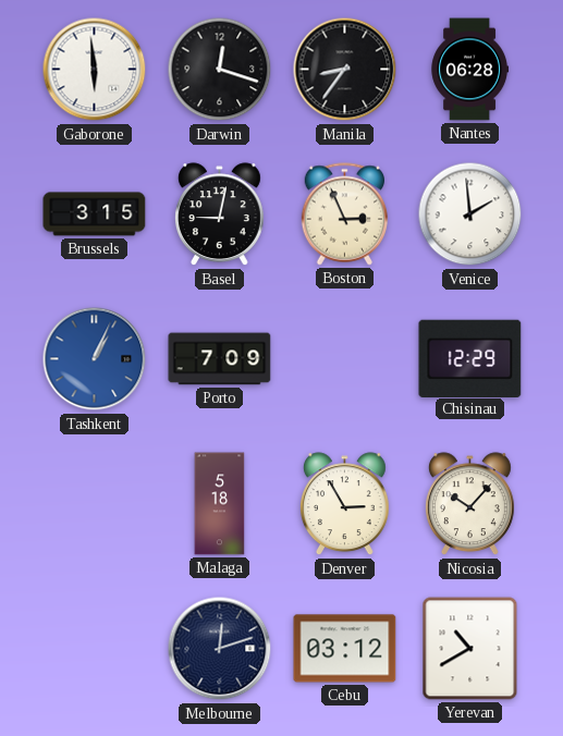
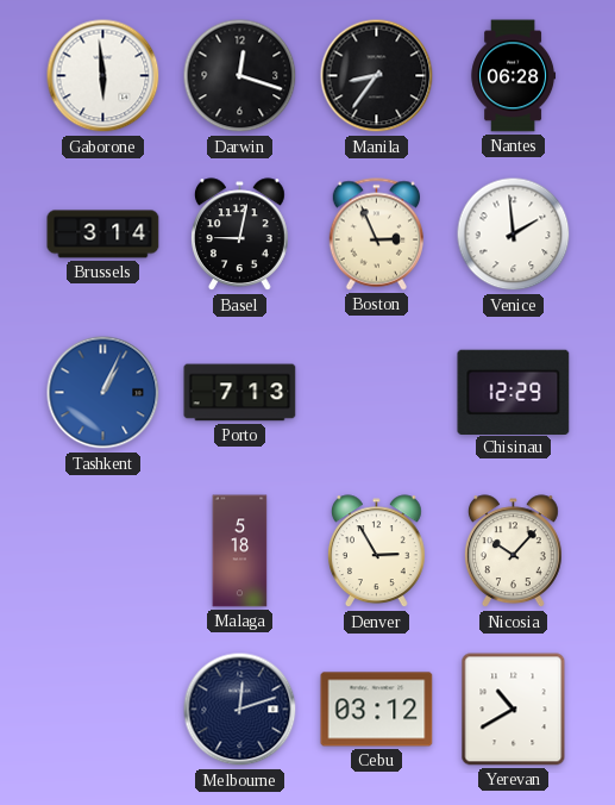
Brussels: 3:15 -> 3:14
Porto: 7:09 -> 7:13
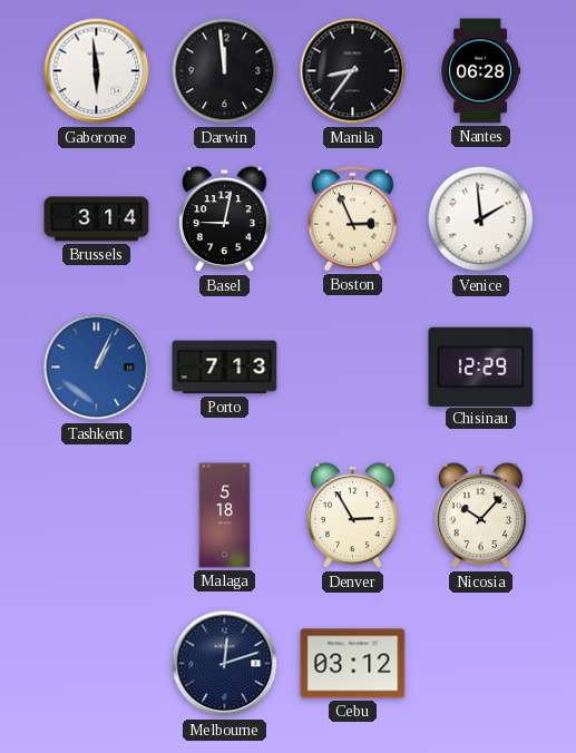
Darwin: 12:18 -> 11:59
Yerevan: 10:40 -> none
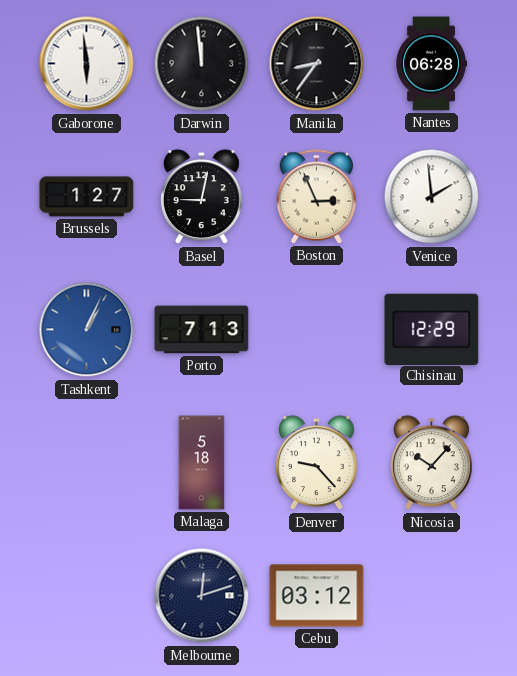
Brussels: 3:14 -> 1:27
Denver: 2:55 -> 9:23
